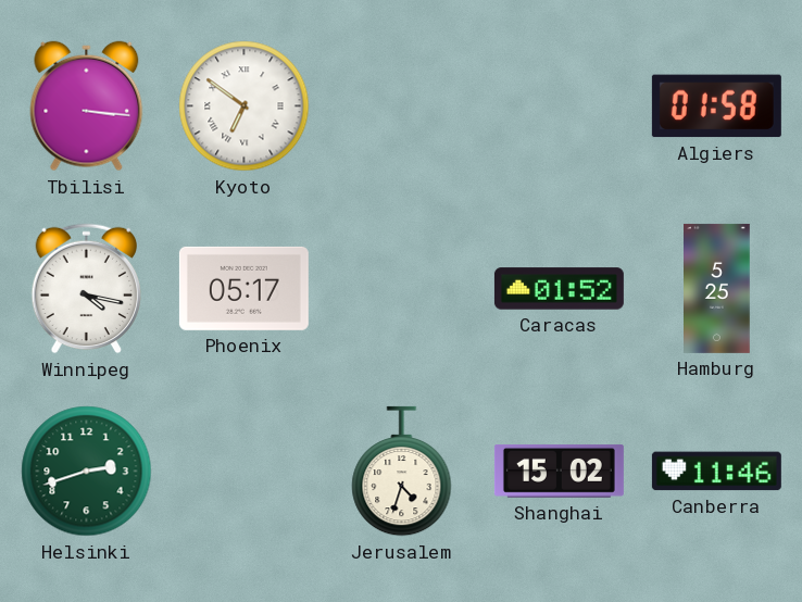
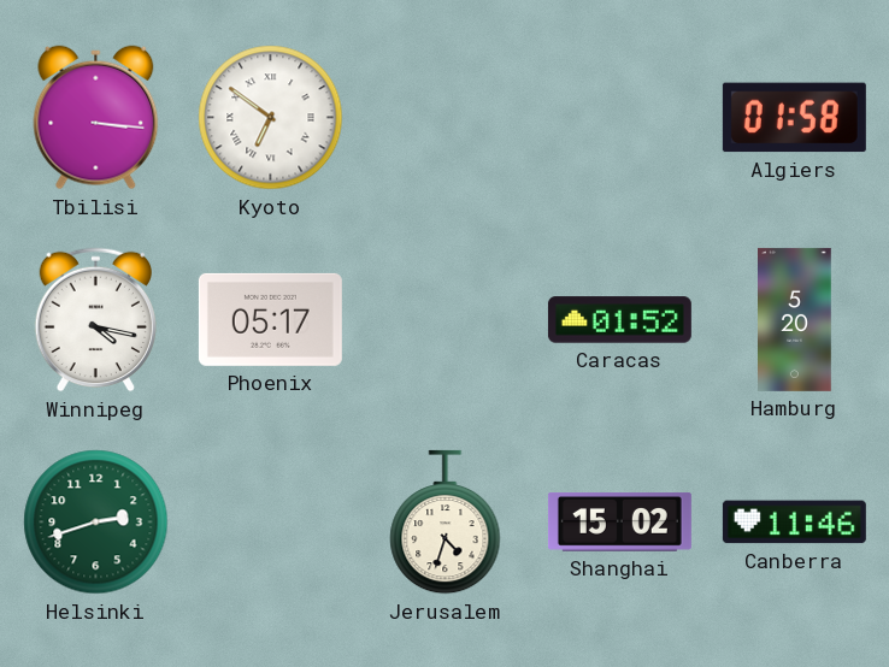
Hamburg: 5:25 -> 5:20
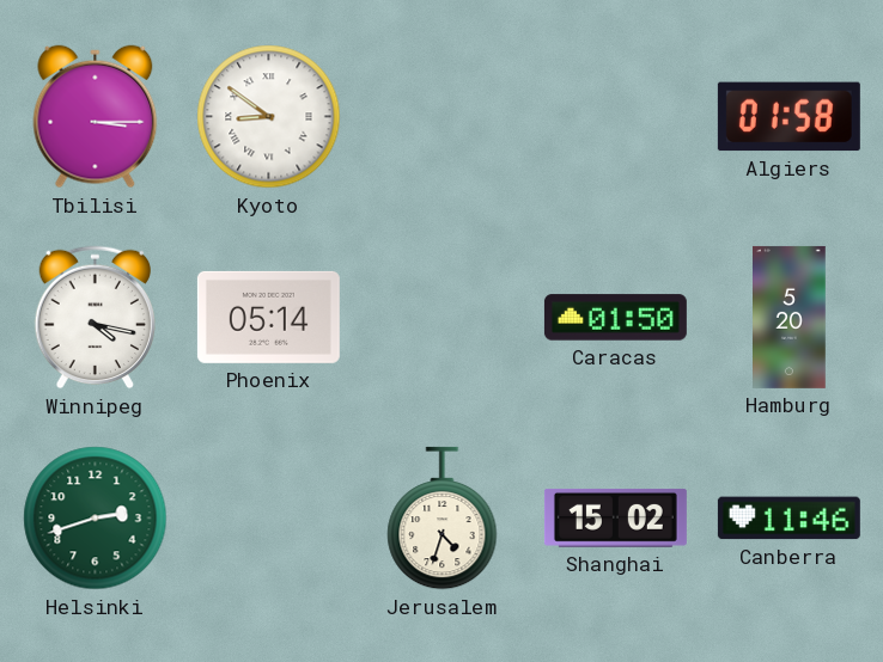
Tbilisi: 3:16 -> 3:15
Kyoto: 6:51 -> 8:51
Phoenix: 05:17 -> 05:14
Caracas: 01:52 -> 01:50
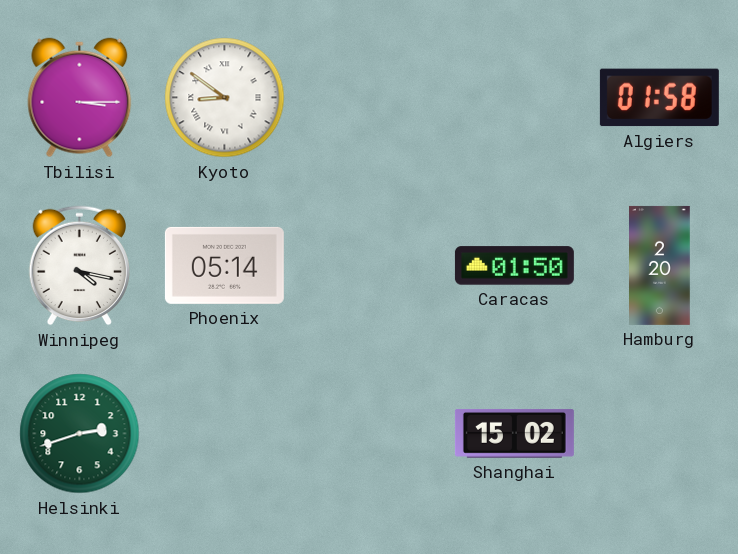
Hamburg: 5:20 -> 2:20
Jerusalem: 4:33 -> none
Canberra: 11:46 -> none
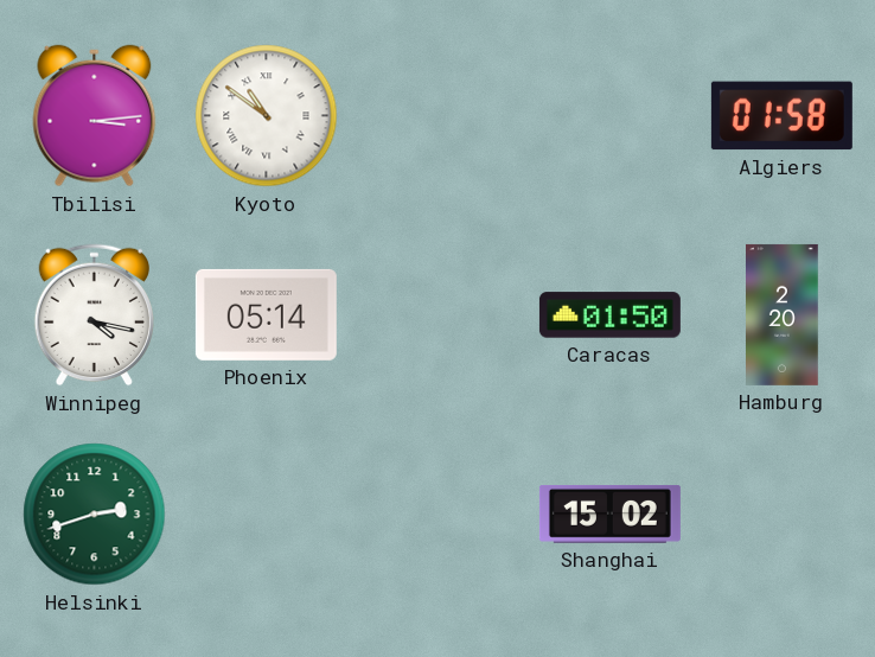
Tbilisi: 3:15 -> 3:14
Kyoto: 8:51 -> 10:51
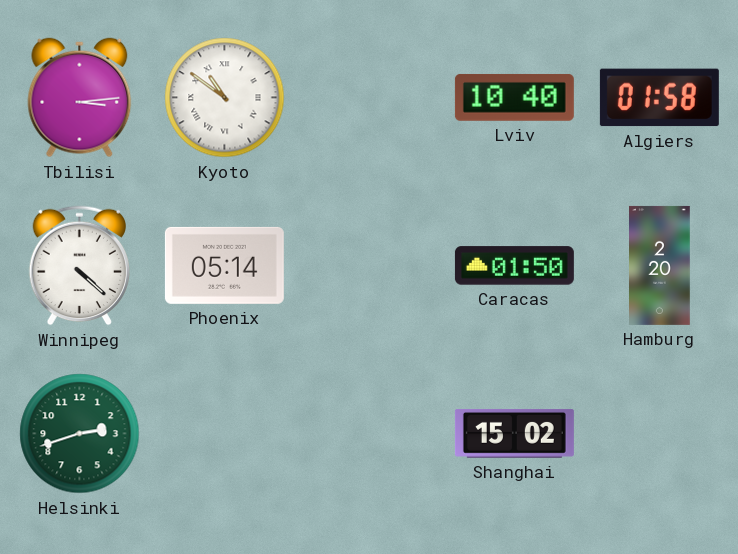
Lviv: none -> 10:40
Winnipeg: 4:17 -> 4:22
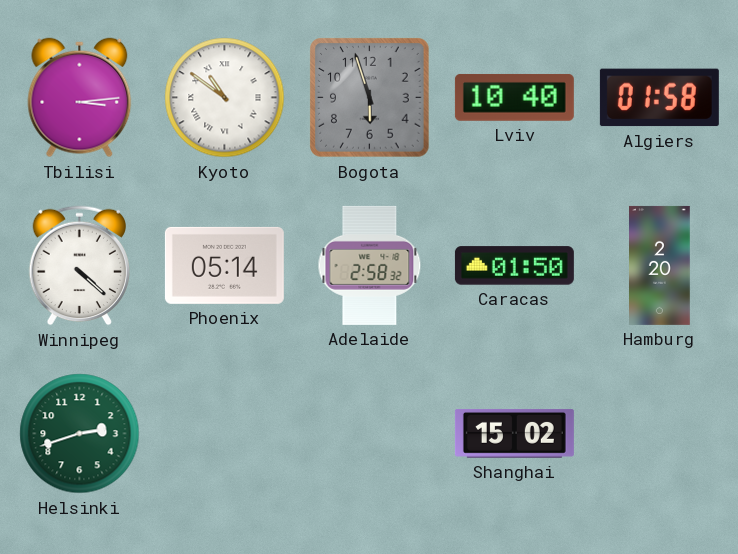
Bogota: none -> 5:57
Adelaide: none -> 2:58
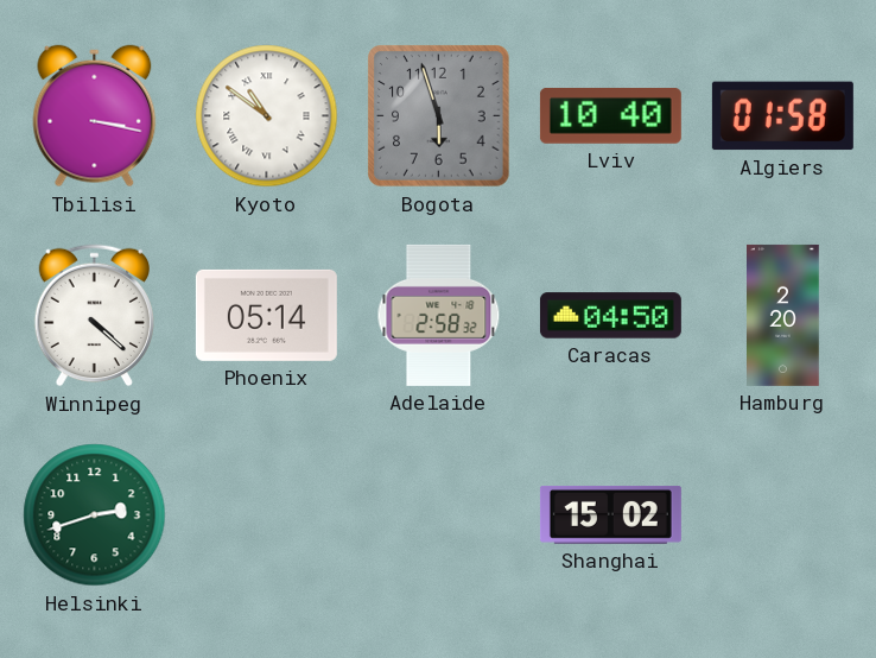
Tbilisi: 3:14 -> 3:17
Caracas: 01:50 -> 04:50
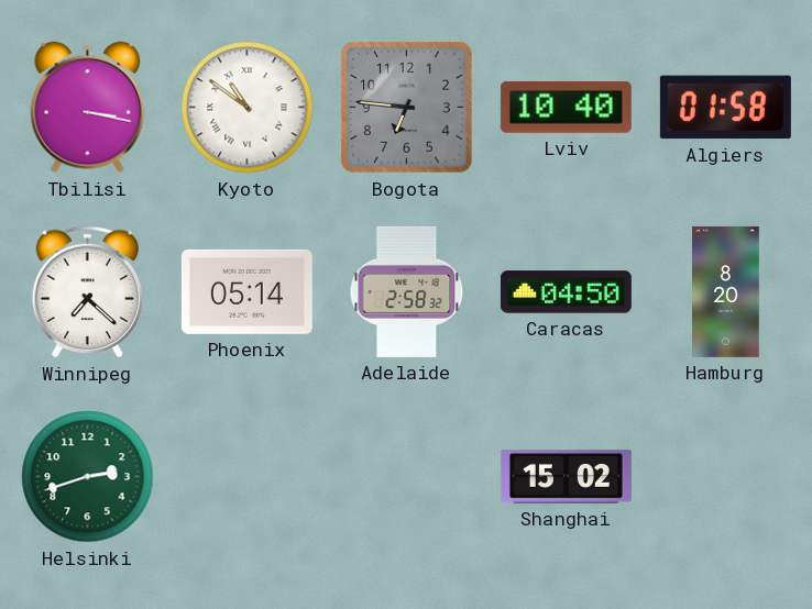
Bogota: 5:57 -> 6:46
Winnipeg: 4:22 -> 7:22
Hamburg: 2:20 -> 8:20
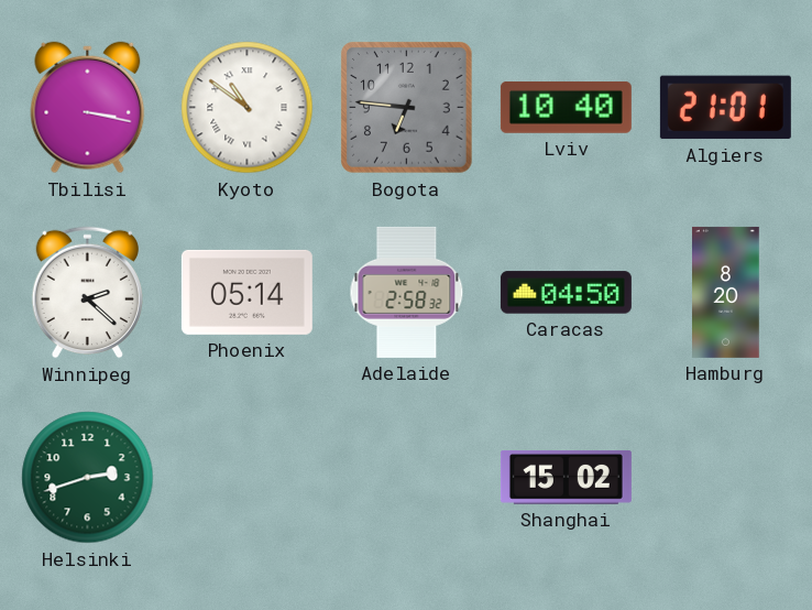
Algiers: 01:58 -> 21:01
Winnipeg: 7:22 -> 2:22
